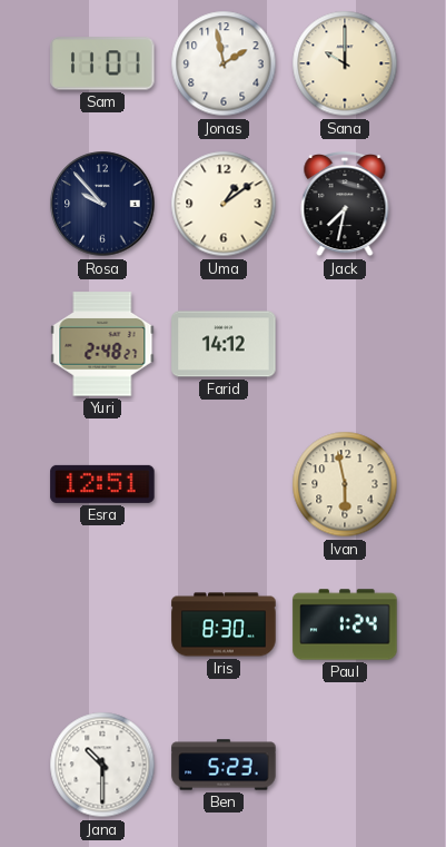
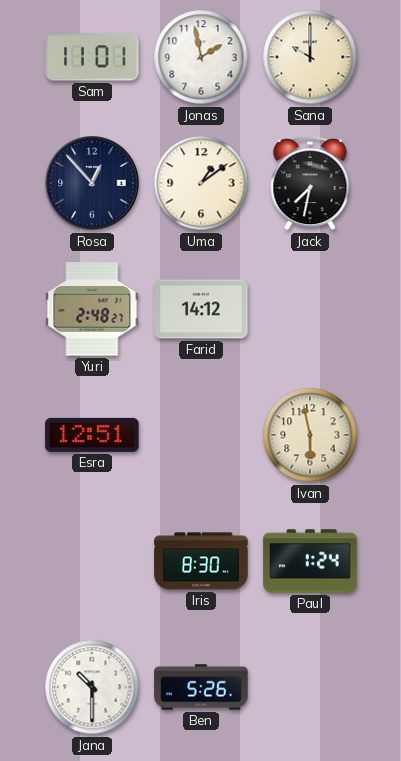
Rosa: 9:53 -> 12:53
Ben: 5:23 -> 5:26
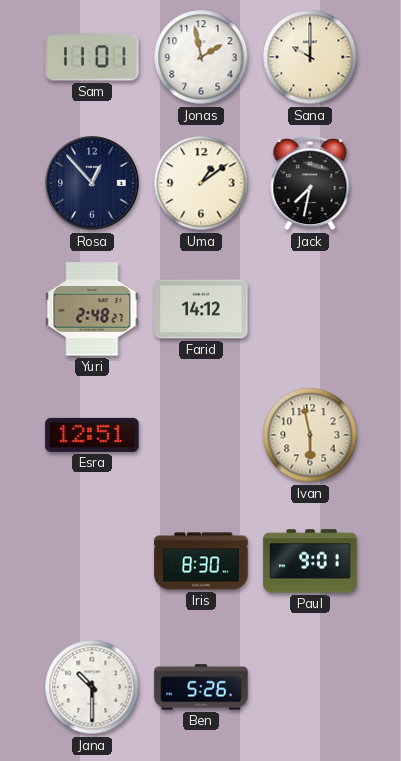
Paul: 1:24 -> 9:01
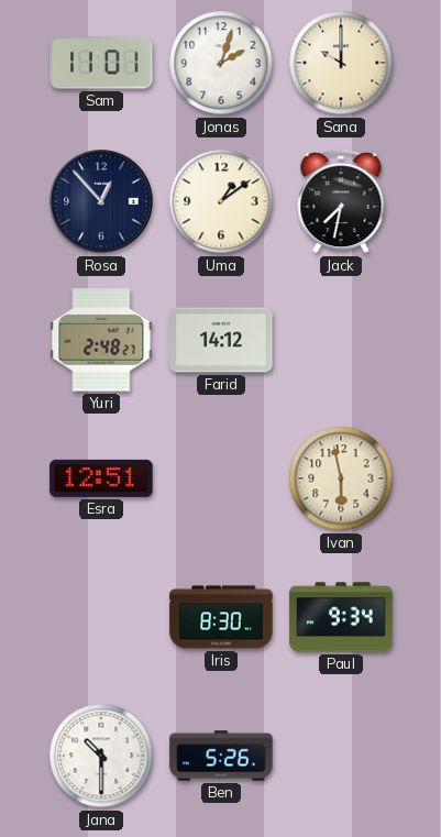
Jonas: 1:58 -> 2:03
Paul: 9:01 -> 9:34
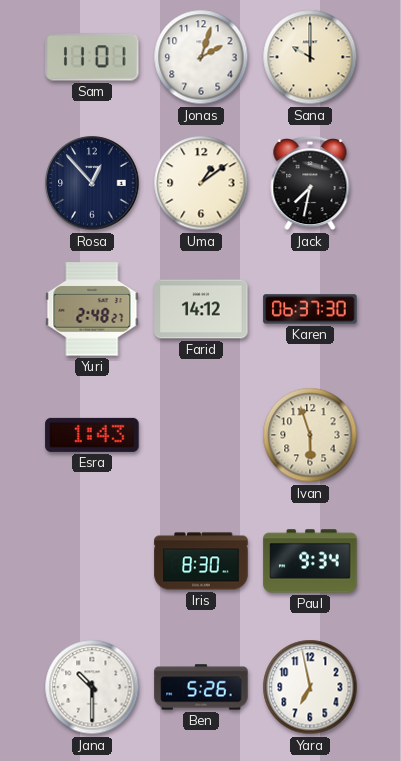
Karen: none -> 06:37
Esra: 12:51 -> 1:43
Ivan: 5:58 -> 5:57
Yara: none -> 6:58
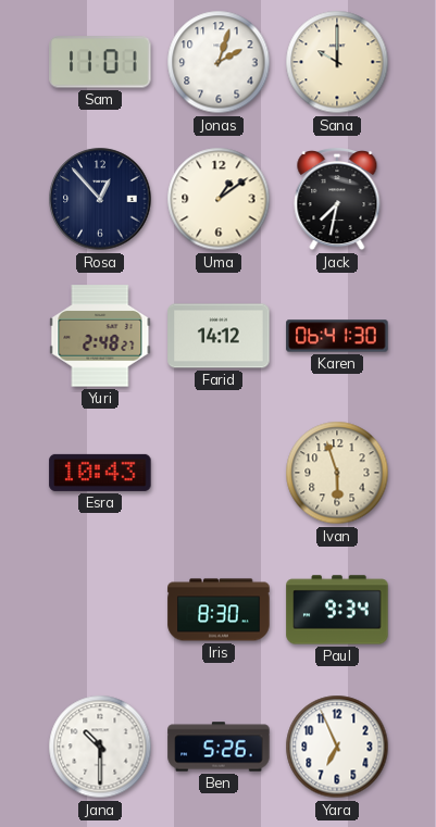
Karen: 06:37 -> 06:41
Esra: 1:43 -> 10:43
Yara: 6:58 -> 6:56
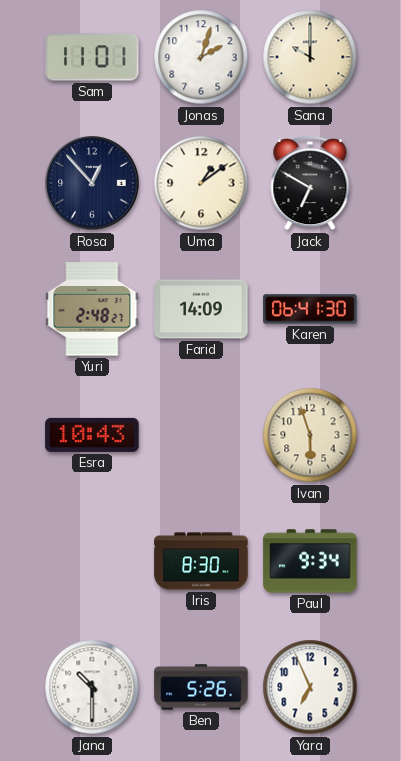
Jack: 7:32 -> 6:50
Farid: 14:12 -> 14:09
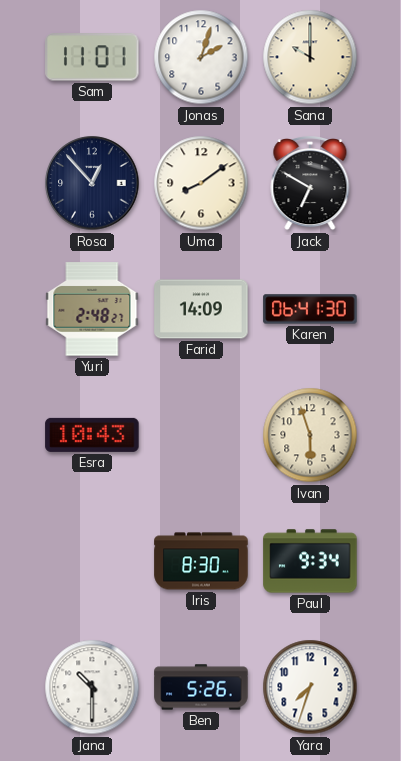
Uma: 1:09 -> 8:09
Yara: 6:56 -> 7:33
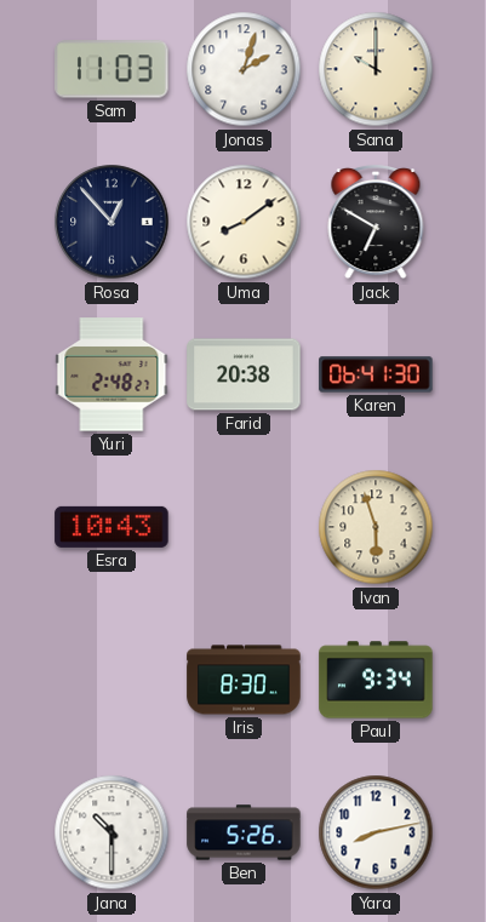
Sam: 11:01 -> 11:03
Farid: 14:09 -> 20:38
Yara: 7:33 -> 8:13
